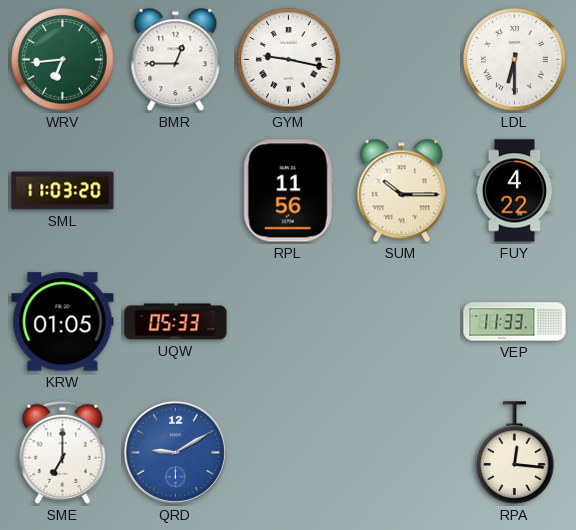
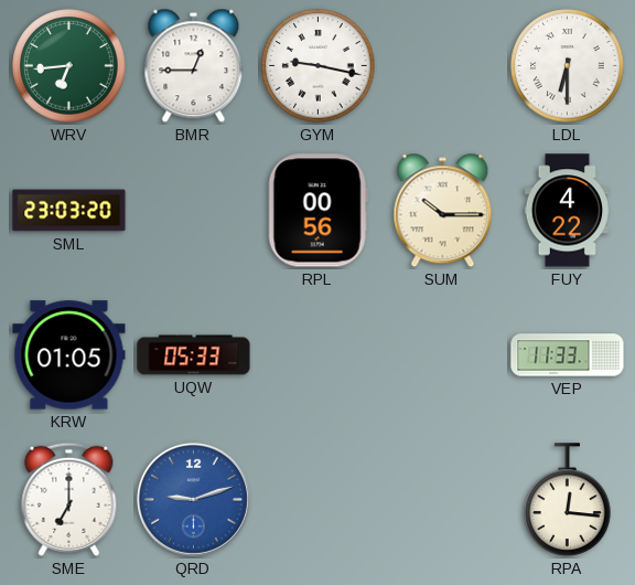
SML: 11:03 -> 23:03
RPL: 11:56 -> 00:56
QRD: 9:10 -> 9:12
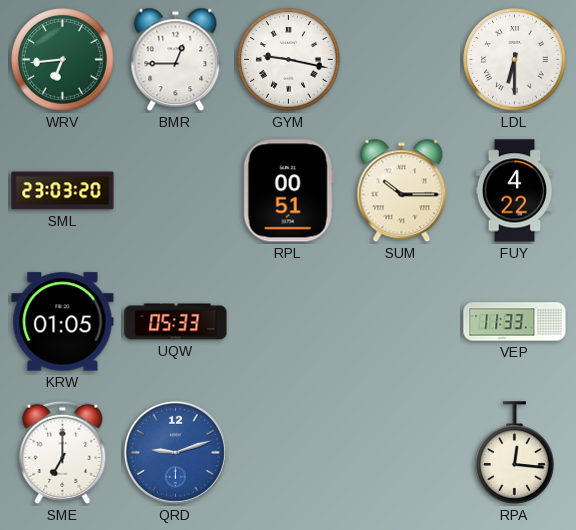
RPL: 00:56 -> 00:51
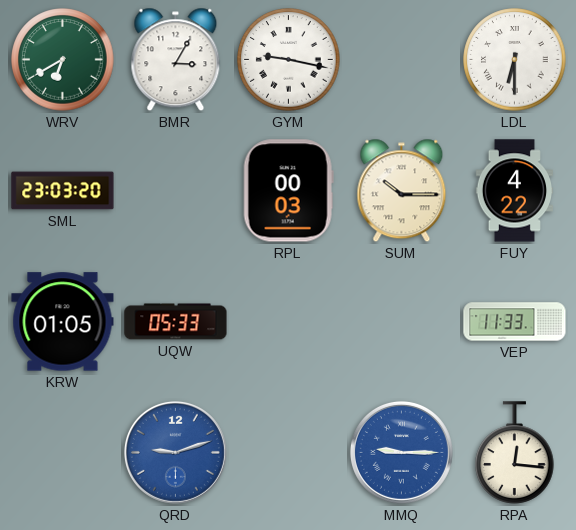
WRV: 6:44 -> 6:40
BMR: 12:45 -> 3:05
RPL: 00:51 -> 00:03
SME: 7:00 -> none
MMQ: none -> 9:15
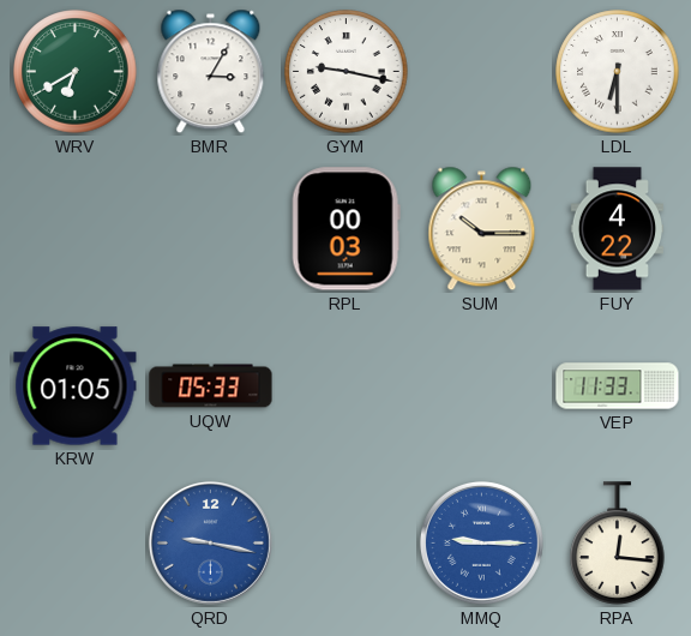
SML: 23:03 -> none
QRD: 9:12 -> 9:17
